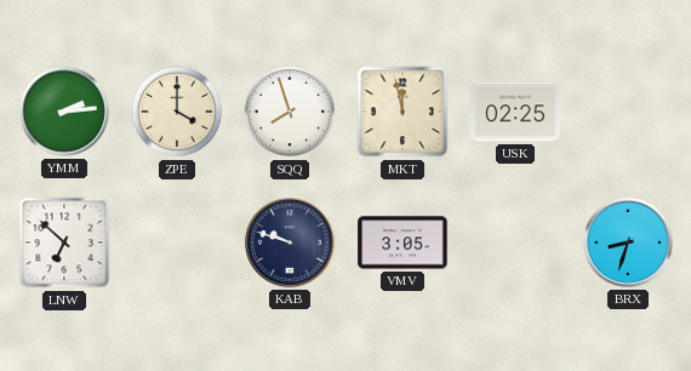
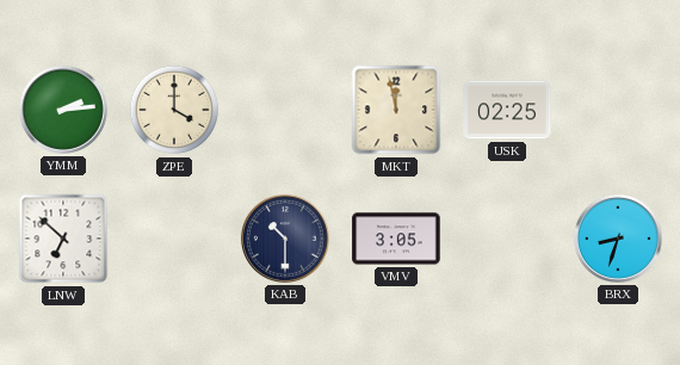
SQQ: 7:57 -> none
KAB: 9:48 -> 10:30
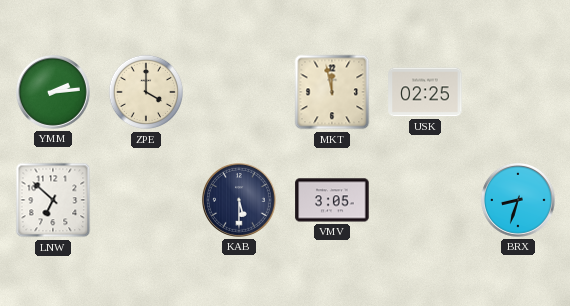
KAB: 10:30 -> 5:30
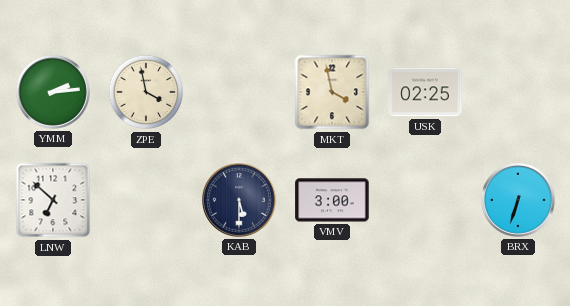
ZPE: 4:00 -> 3:58
MKT: 11:58 -> 3:58
VMV: 3:05 -> 3:00
BRX: 8:33 -> 6:33
